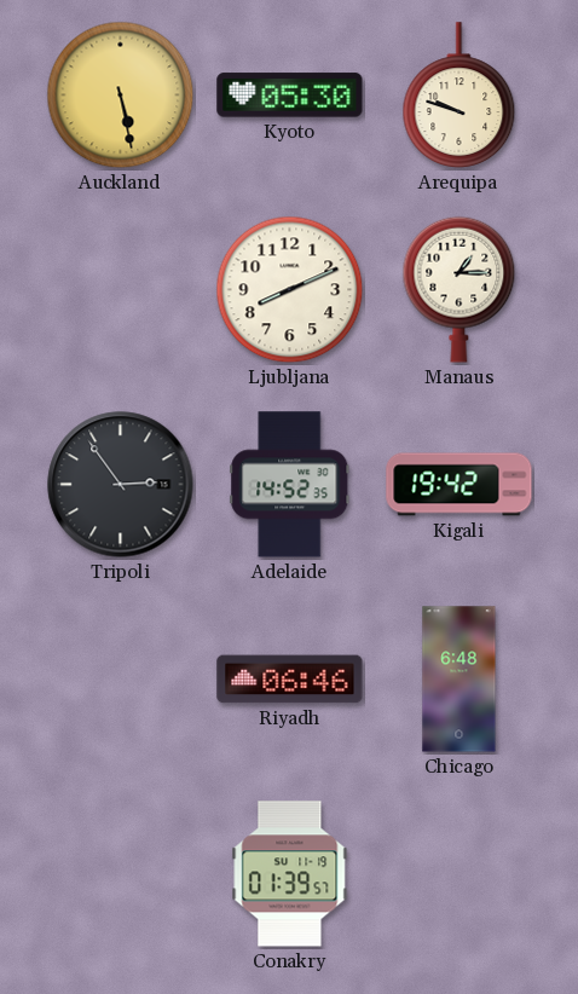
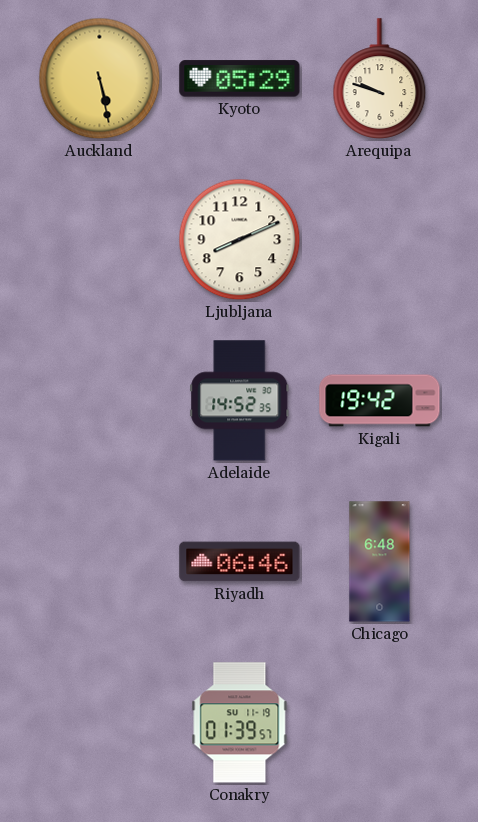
Kyoto: 05:30 -> 05:29
Manaus: 1:15 -> none
Tripoli: 2:54 -> none
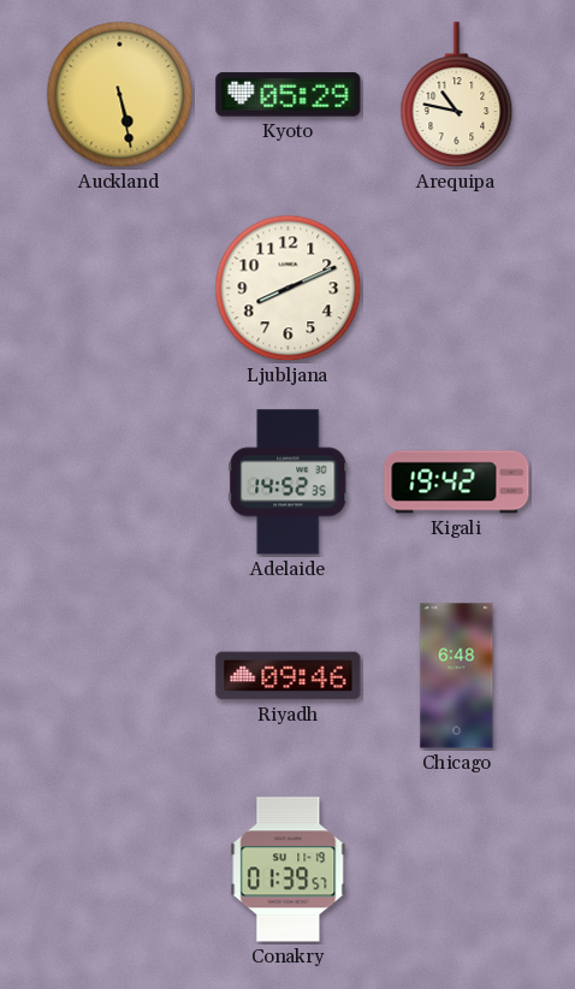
Arequipa: 9:48 -> 10:47
Riyadh: 06:46 -> 09:46
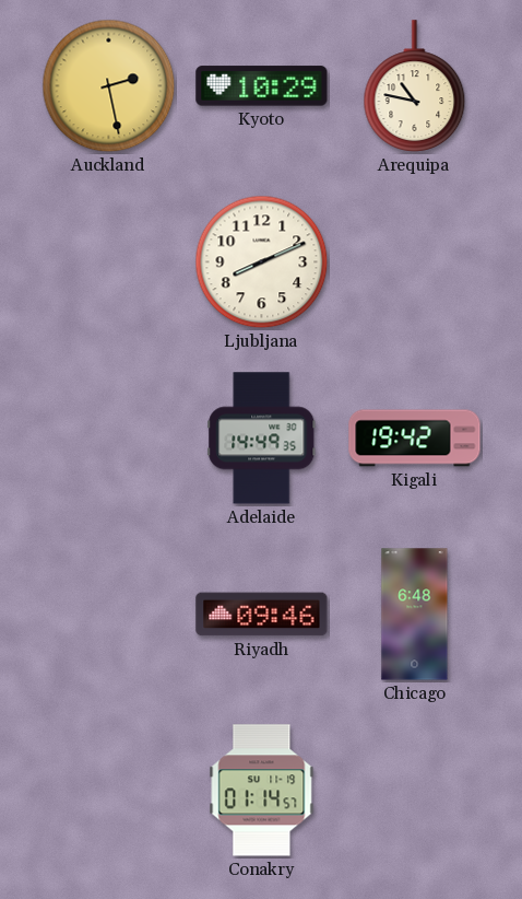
Auckland: 5:28 -> 2:28
Kyoto: 05:29 -> 10:29
Adelaide: 14:52 -> 14:49
Conakry: 01:39 -> 01:14
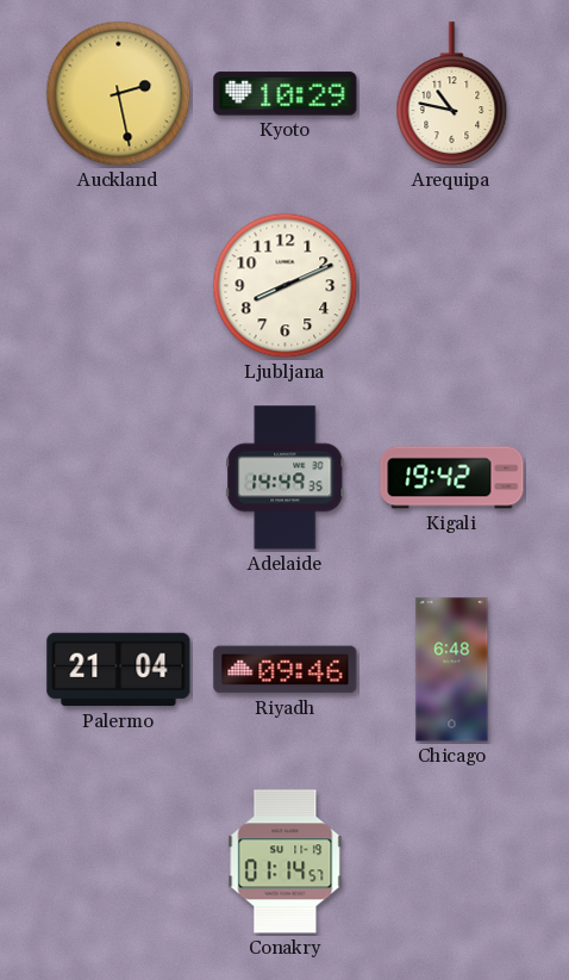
Palermo: none -> 21:04
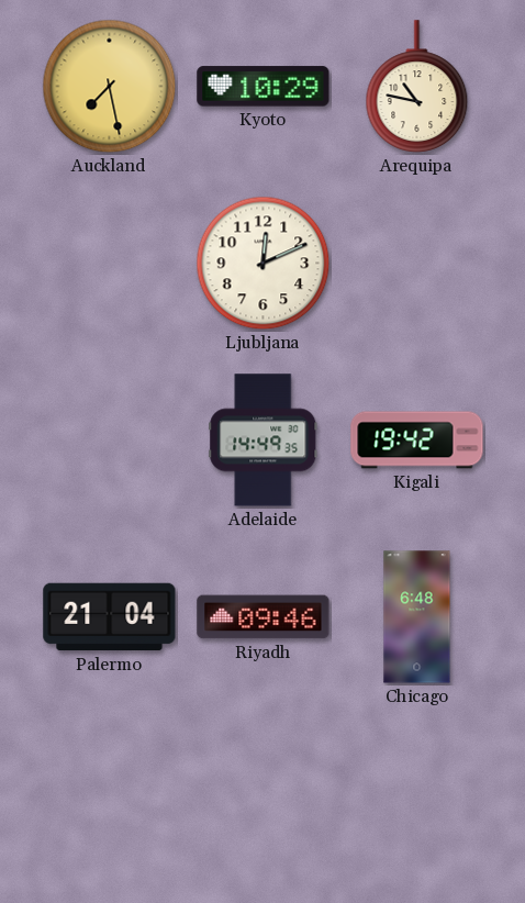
Auckland: 2:28 -> 7:28
Ljubljana: 8:11 -> 12:11
Conakry: 01:14 -> none
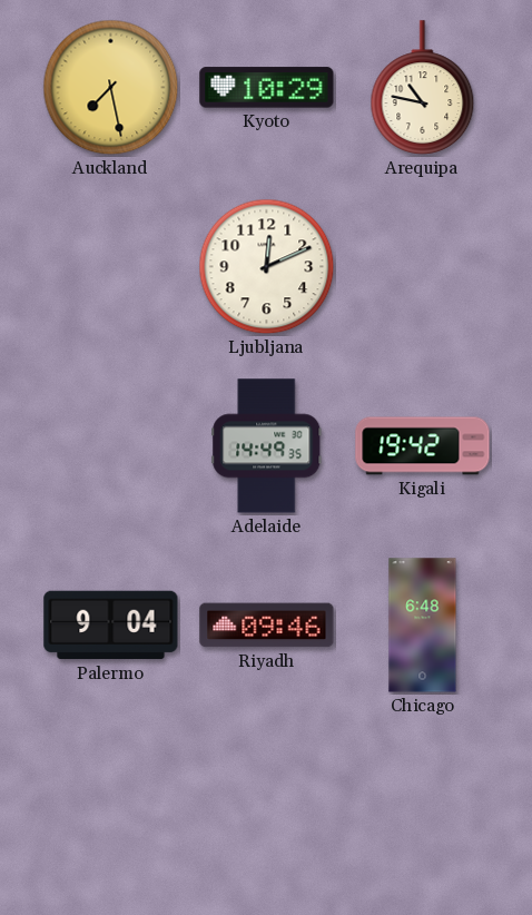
Palermo: 21:04 -> 9:04
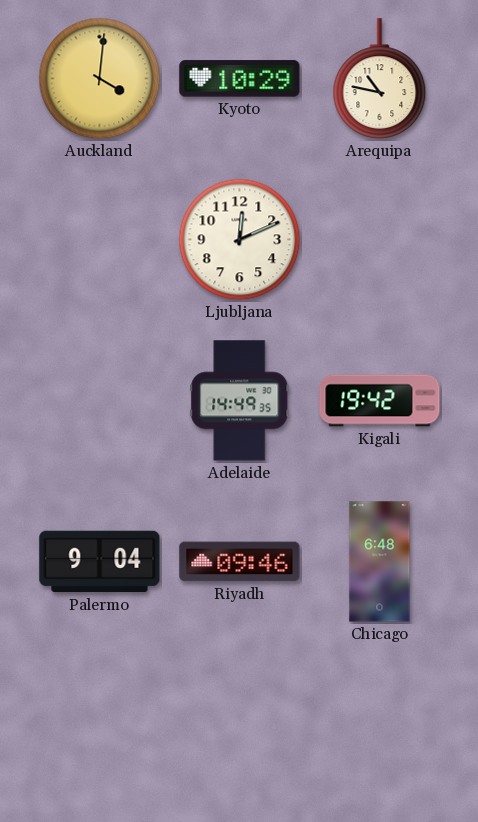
Auckland: 7:28 -> 4:01
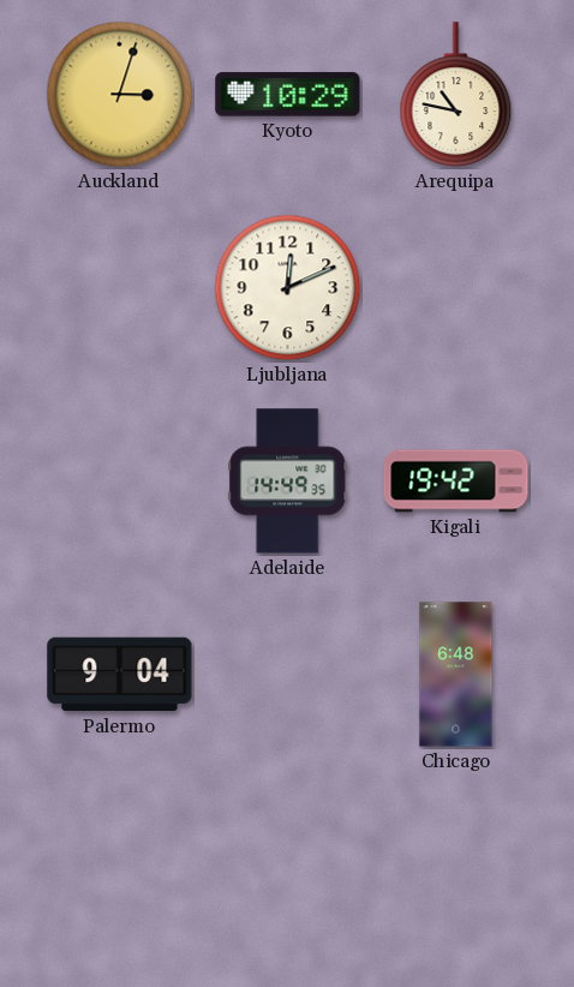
Auckland: 4:01 -> 3:03
Riyadh: 09:46 -> none
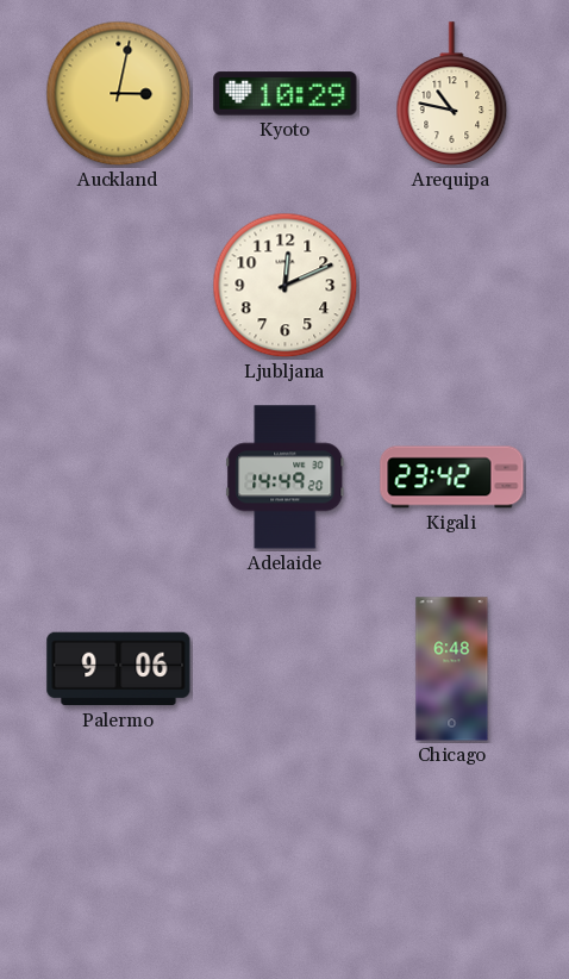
Auckland: 3:03 -> 3:02
Adelaide: 14:49:35 -> 14:49:20
Kigali: 19:42 -> 23:42
Palermo: 9:04 -> 9:06
